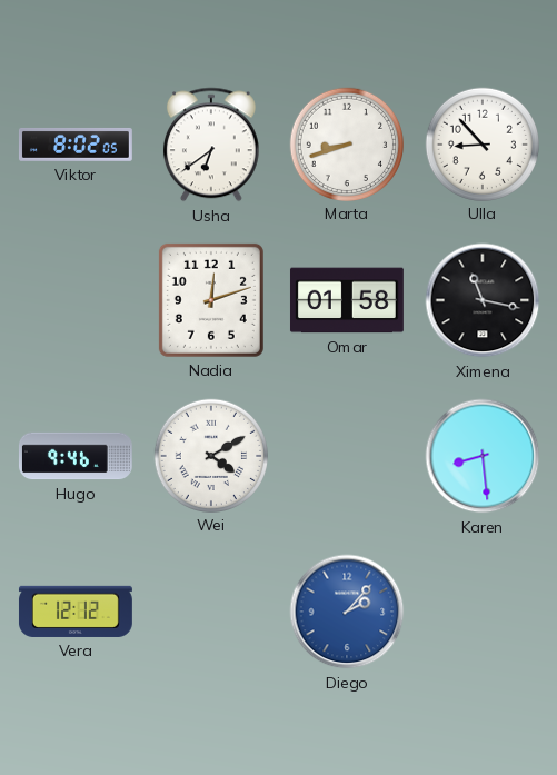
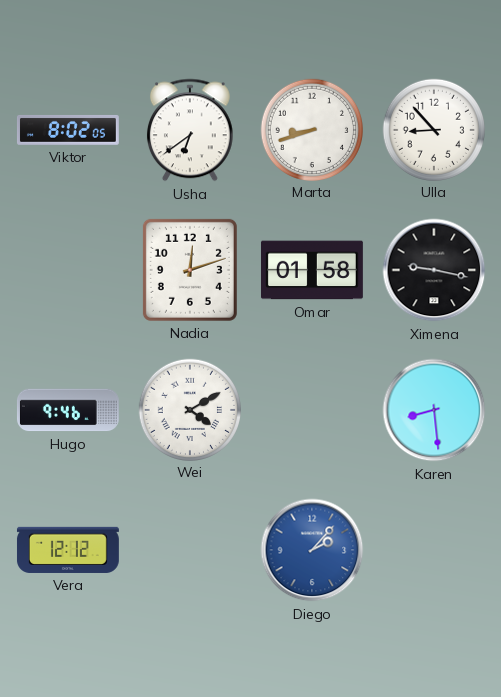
Ximena: 11:17 -> 9:17
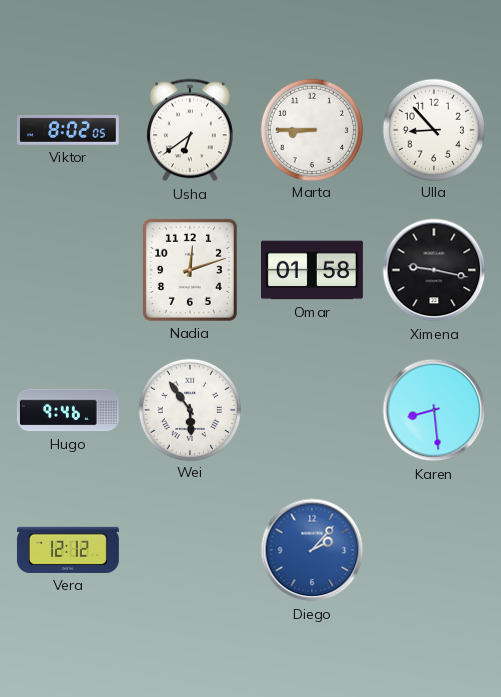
Marta: 8:42 -> 8:45
Wei: 4:10 -> 5:54
